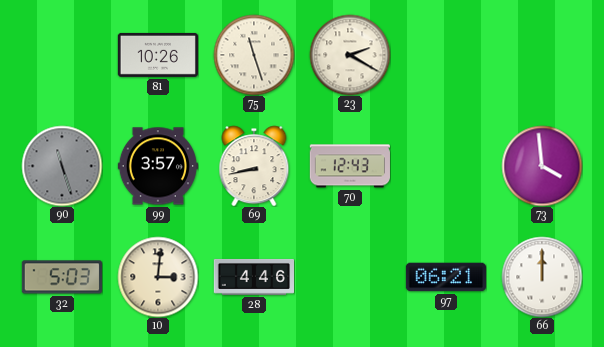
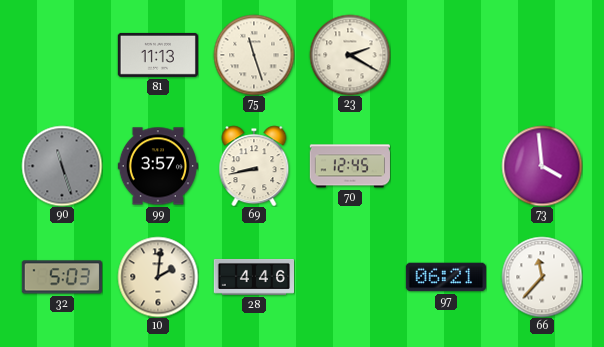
81: 10:26 -> 11:13
70: 12:43 -> 12:45
10: 3:01 -> 2:01
66: 12:00 -> 11:37
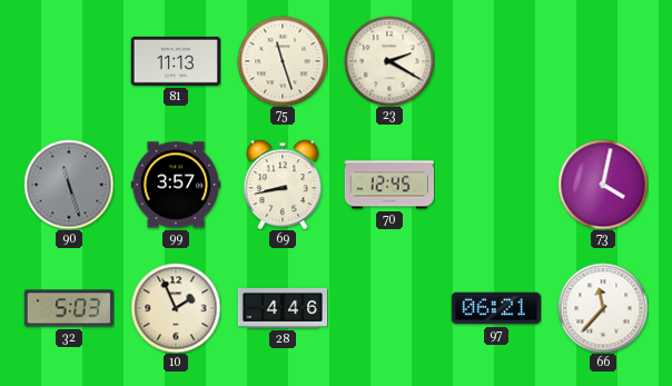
73: 3:59 -> 4:02
10: 2:01 -> 1:56
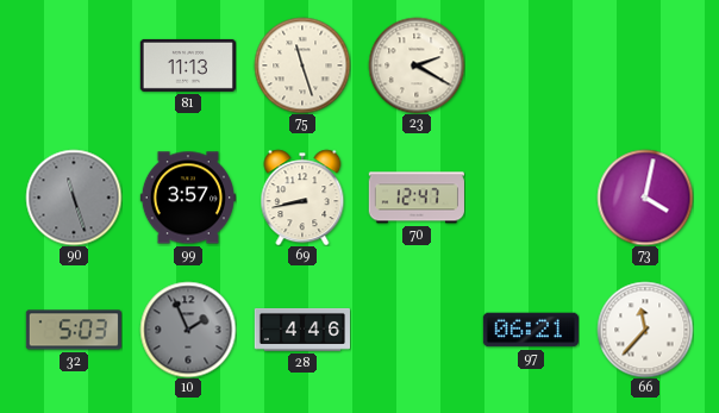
70: 12:45 -> 12:47
10 dial: cream -> grey
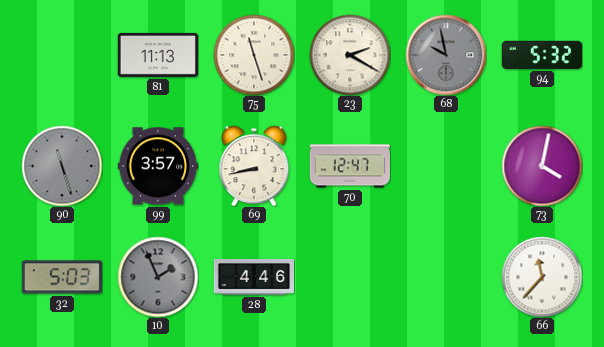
68: none -> 9:58
94: none -> 5:32
97: 06:21 -> none
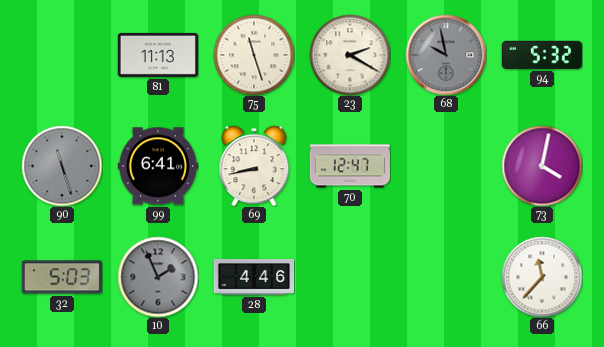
99: 3:57 -> 6:41
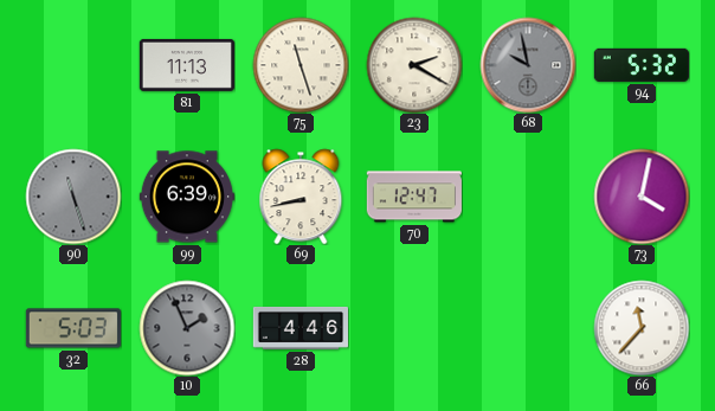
99: 6:41 -> 6:39
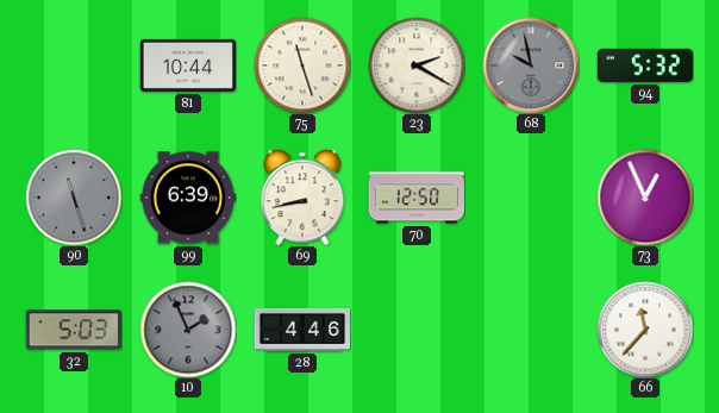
81: 11:13 -> 10:44
70: 12:47 -> 12:50
73: 4:02 -> 12:56
